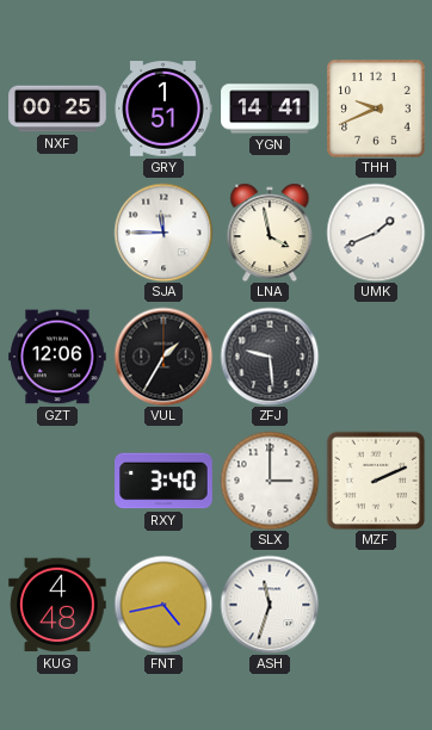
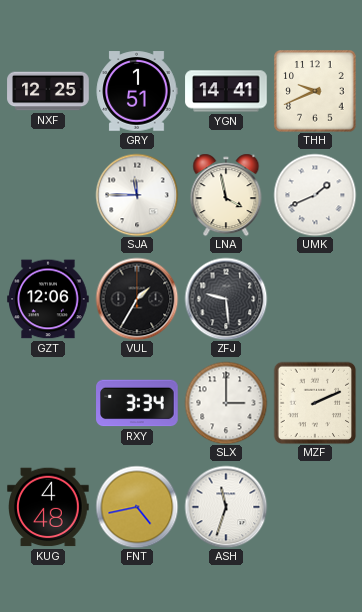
NXF: 00:25 -> 12:25
RXY: 3:40 -> 3:34
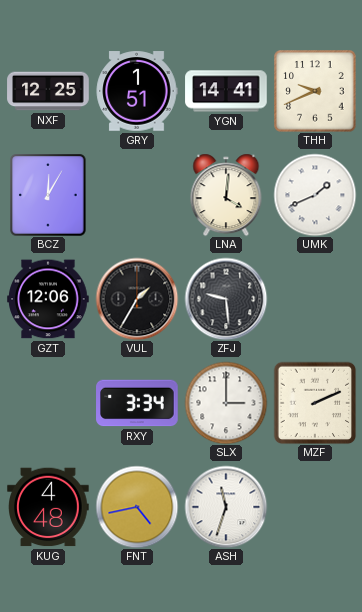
BCZ: none -> 12:05
SJA: 11:45 -> none
LNA: 3:58 -> 4:01
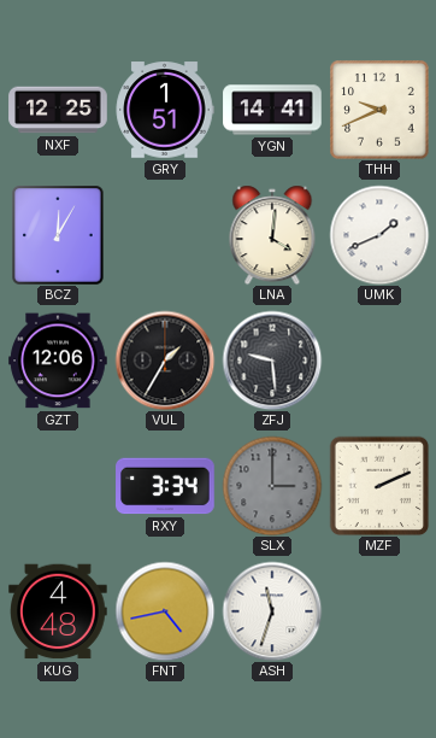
SLX dial: white -> grey
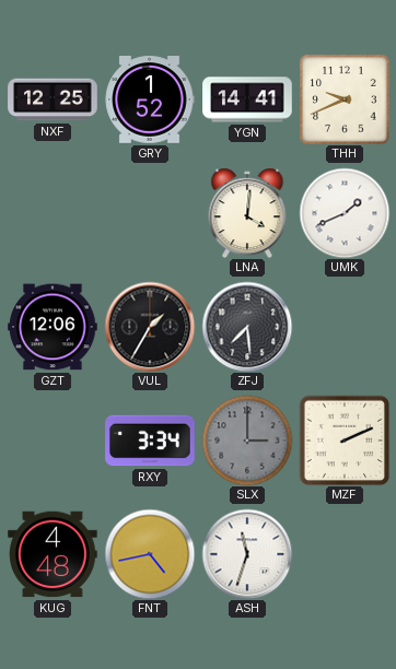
GRY: 1:51 -> 1:52
BCZ: 12:05 -> none
ZFJ: 9:29 -> 7:29
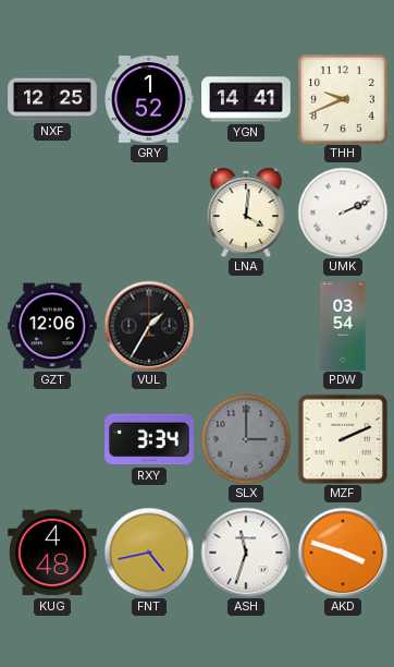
UMK: 1:41 -> 2:11
ZFJ: 7:29 -> none
PDW: none -> 03:54
AKD: none -> 3:48
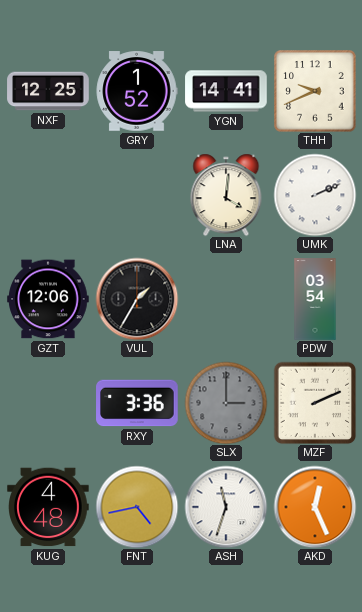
RXY: 3:34 -> 3:36
AKD: 3:48 -> 12:26
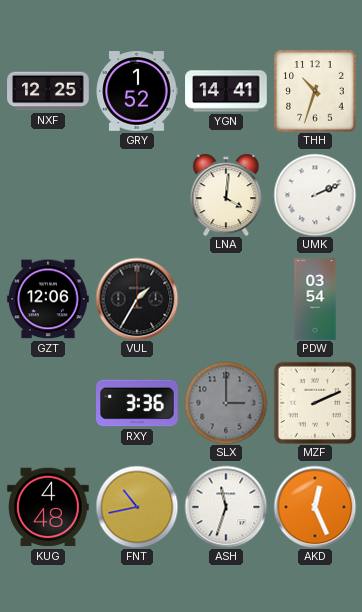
THH: 9:41 -> 10:33
FNT: 4:43 -> 10:43
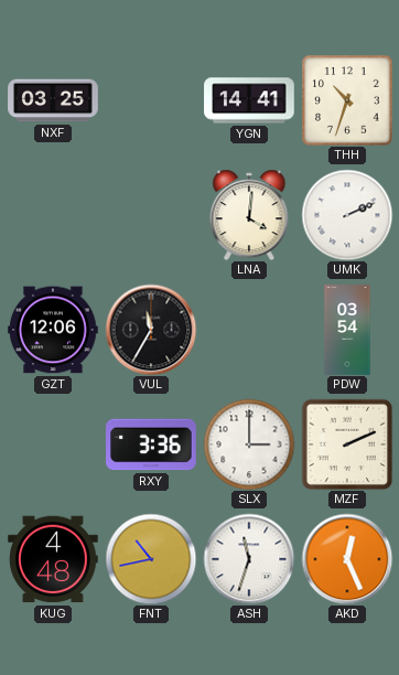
NXF: 12:25 -> 03:25
GRY: 1:52 -> none
VUL: 1:35 -> 11:35
SLX dial: grey -> white
